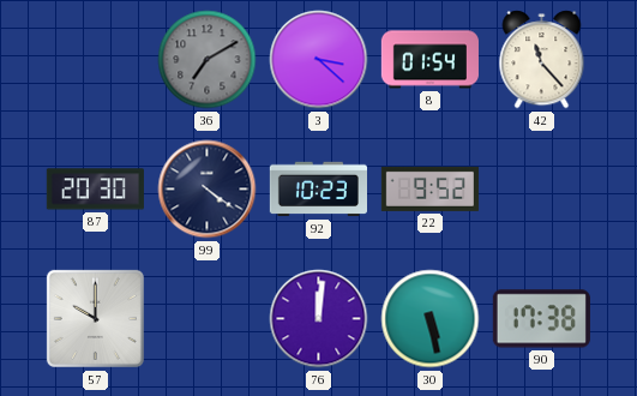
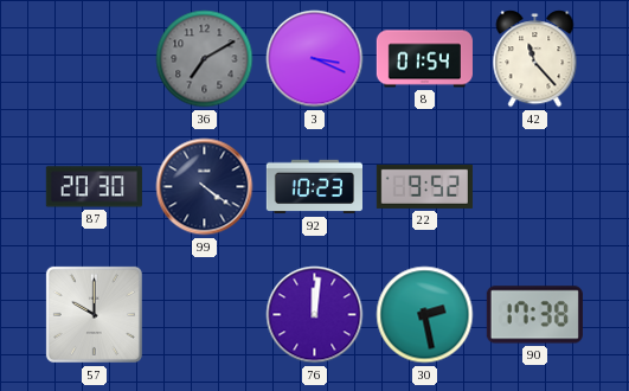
3: 3:22 -> 3:19
30: 5:28 -> 2:28
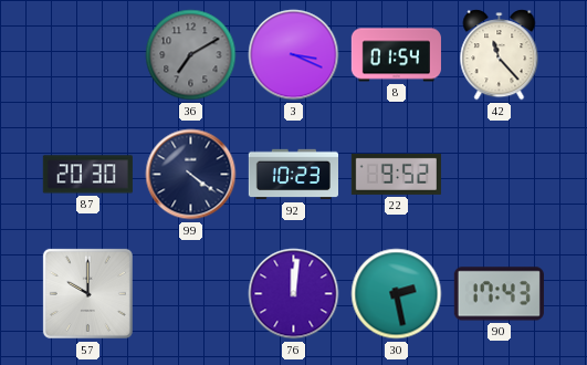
90: 17:38 -> 17:43
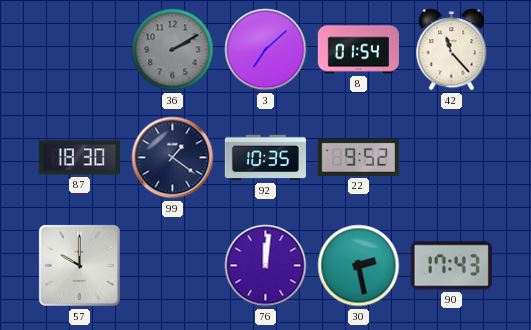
36: 7:10 -> 2:10
3: 3:19 -> 7:08
87: 20:30 -> 18:30
99: 4:21 -> 1:21
92: 10:23 -> 10:35
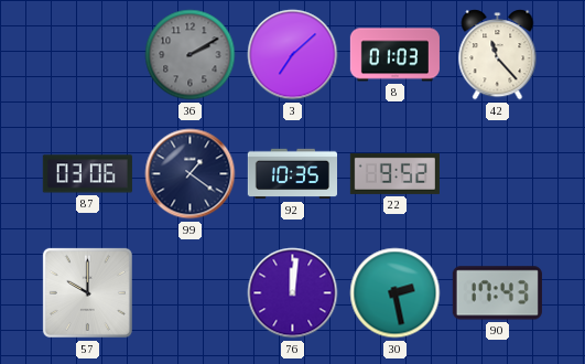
8: 01:54 -> 01:03
87: 18:30 -> 03:06
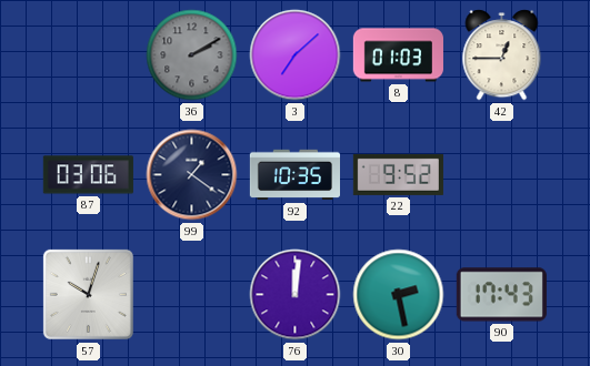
42: 11:23 -> 12:45
57: 10:00 -> 10:03
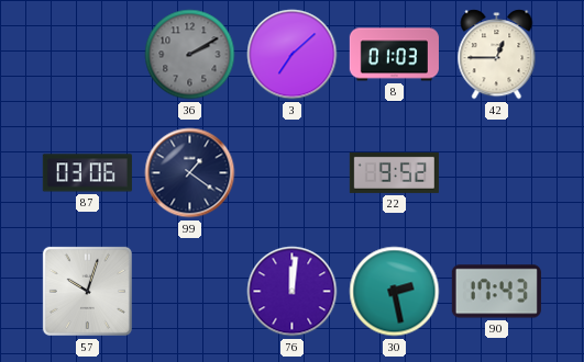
92: 10:35 -> none
